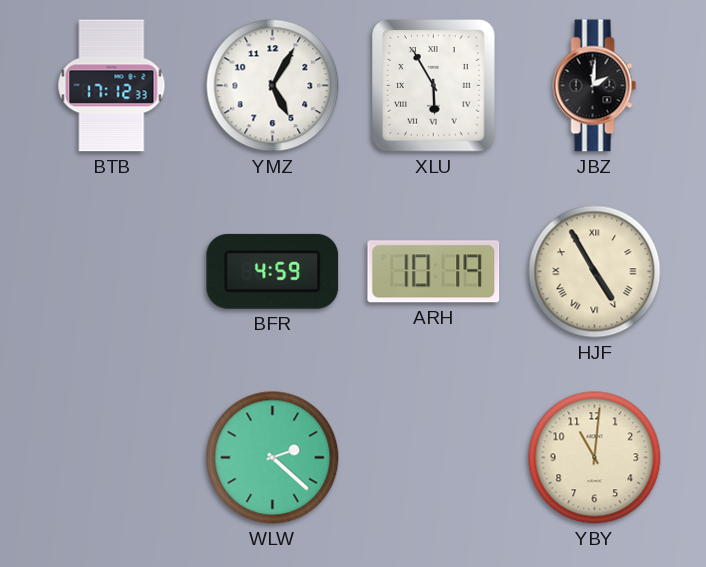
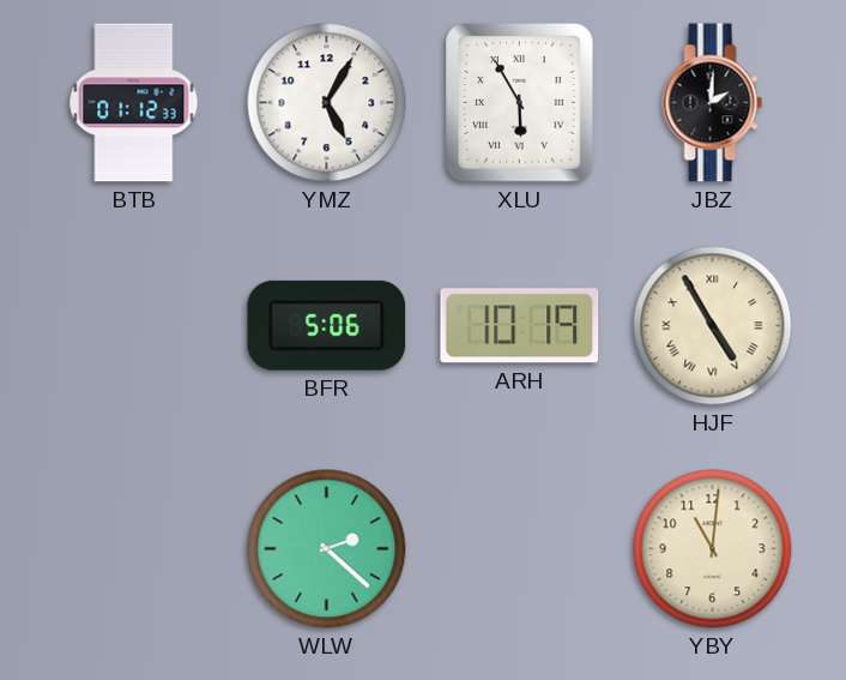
BTB: 17:12 -> 01:12
BFR: 4:59 -> 5:06
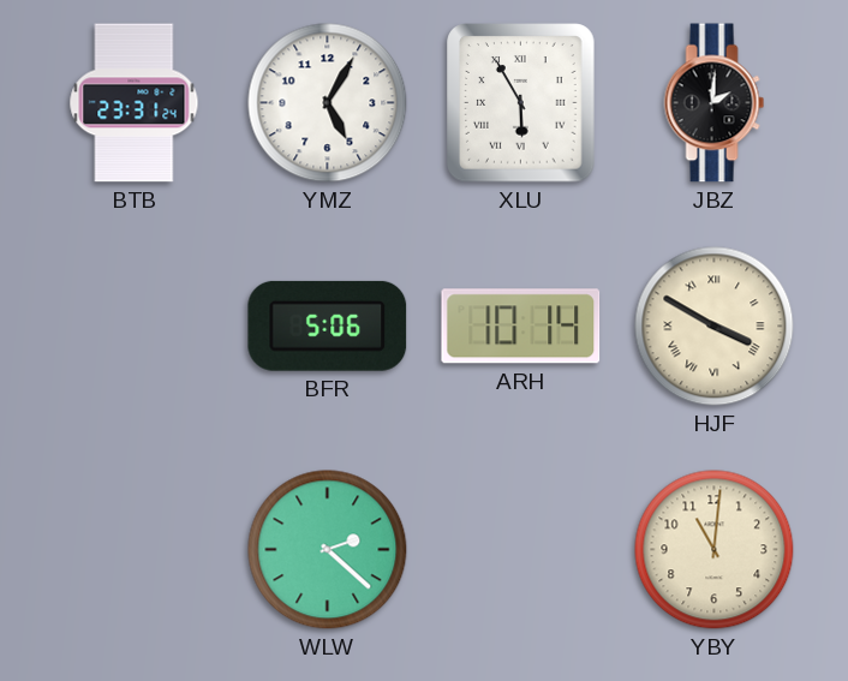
BTB: 01:12 -> 23:31
ARH: 10:19 -> 10:14
HJF: 4:55 -> 3:50
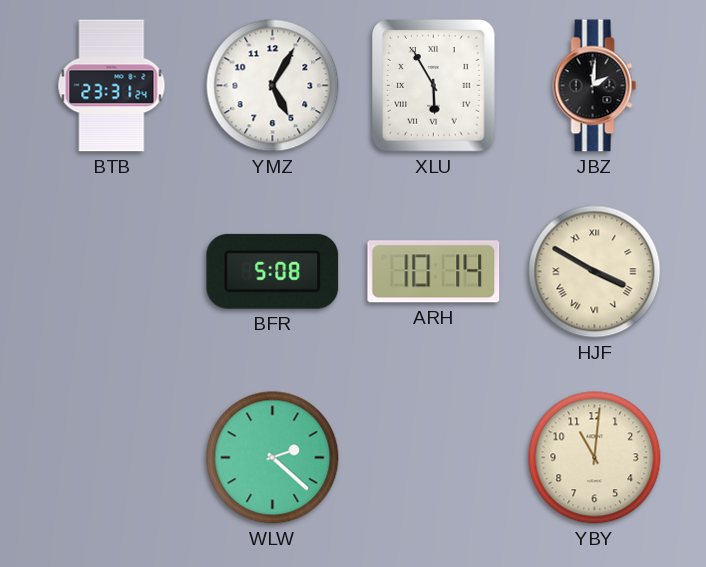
BFR: 5:06 -> 5:08
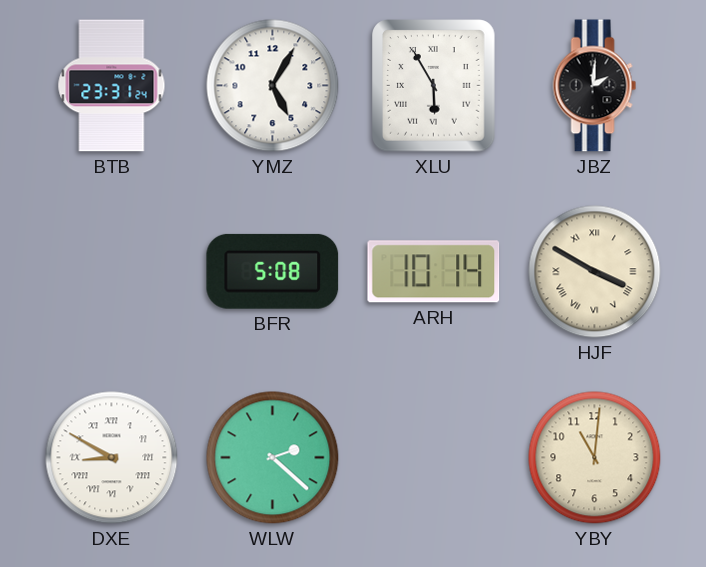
DXE: none -> 8:50
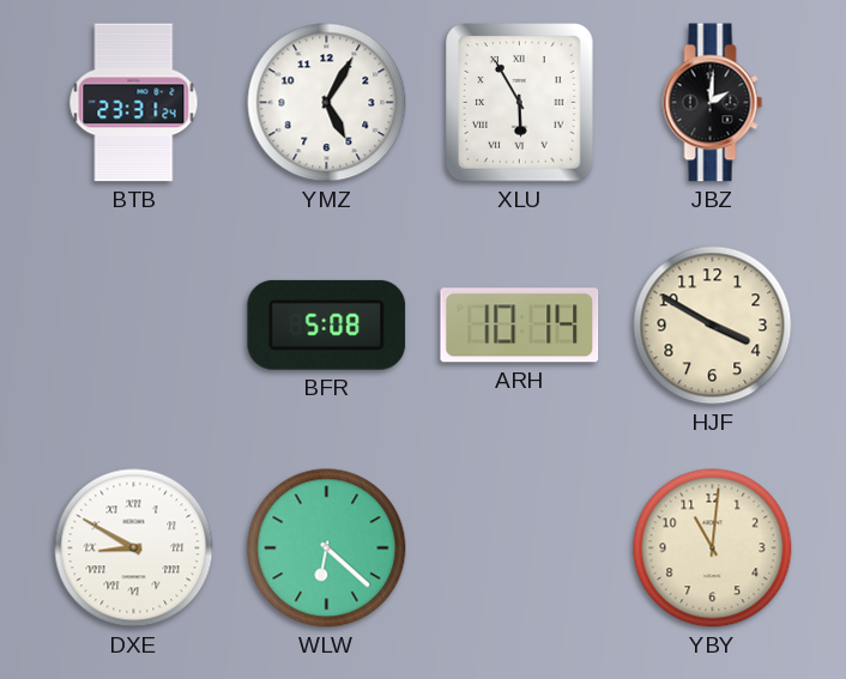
HJF numerals: Roman -> Arabic
WLW: 2:22 -> 6:22
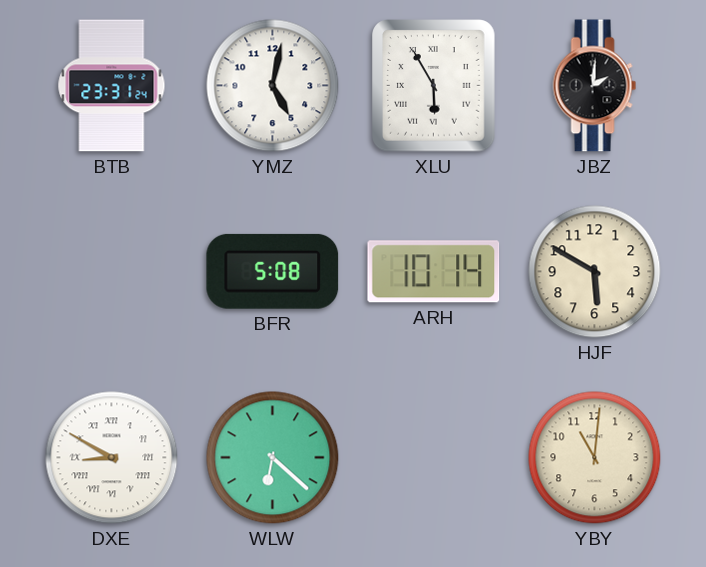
YMZ: 5:05 -> 5:02
HJF: 3:50 -> 5:50
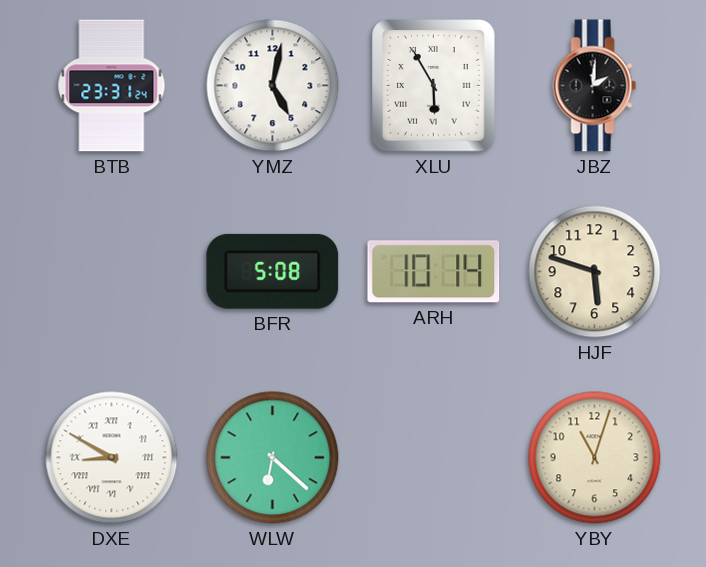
HJF: 5:50 -> 5:48
YBY: 11:01 -> 11:03
